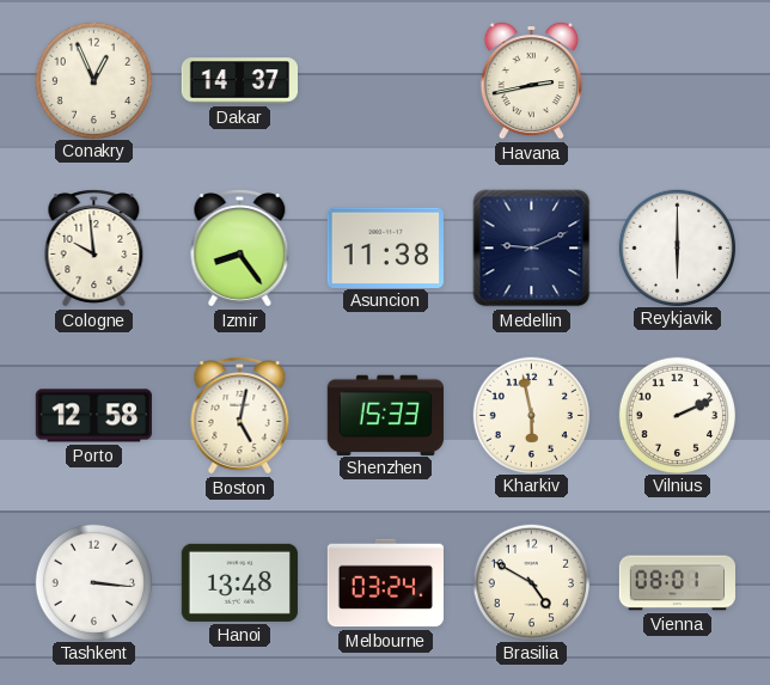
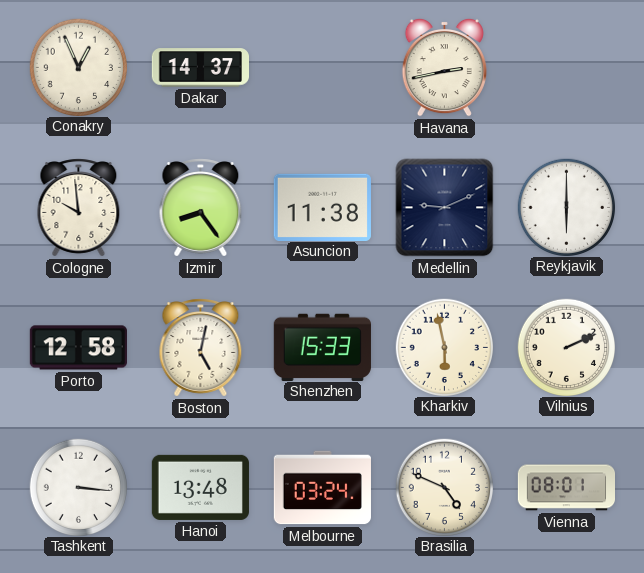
Brasilia: 4:50 -> 4:49
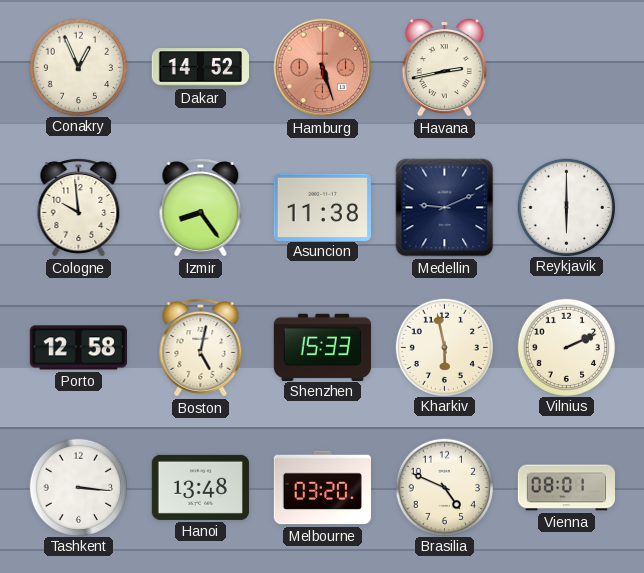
Dakar: 14:37 -> 14:52
Hamburg: none -> 5:27
Melbourne: 03:24 -> 03:20
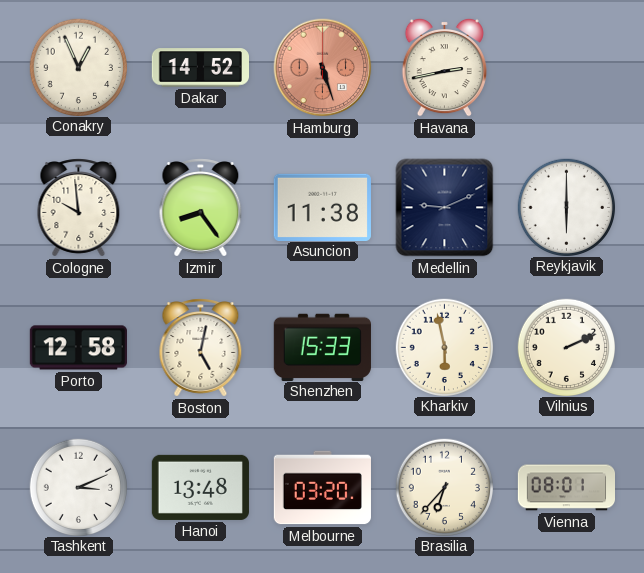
Tashkent: 3:16 -> 3:11
Brasilia: 4:49 -> 6:37
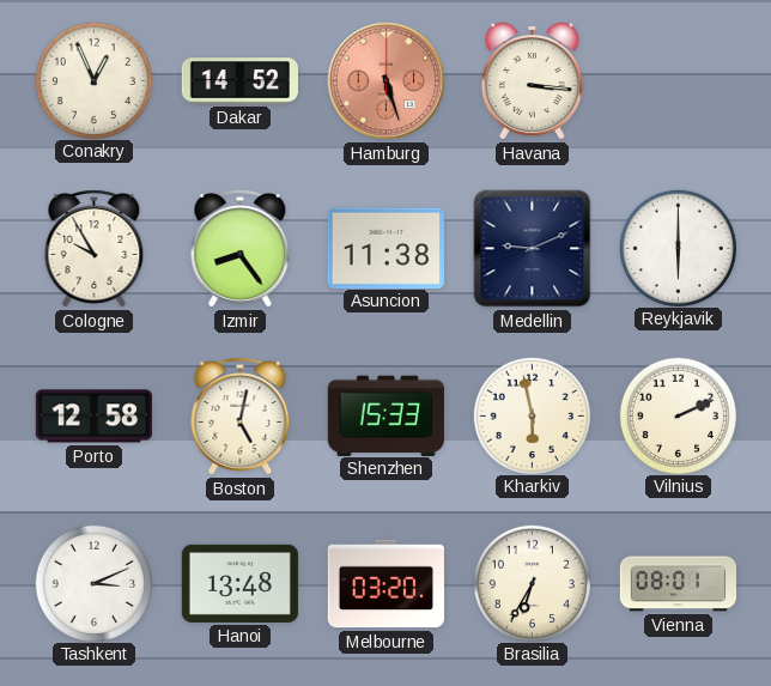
Havana: 2:43 -> 3:16
Cologne: 9:59 -> 9:55
Brasilia: 6:37 -> 6:35
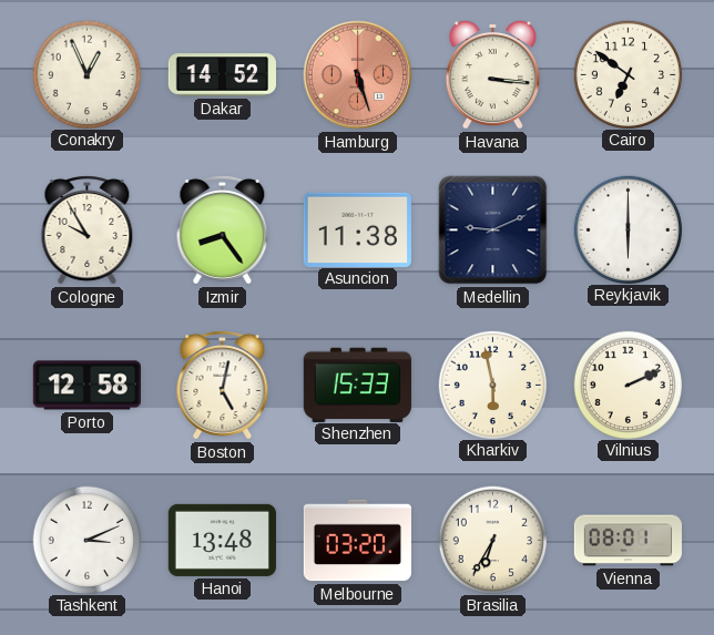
Cairo: none -> 6:51
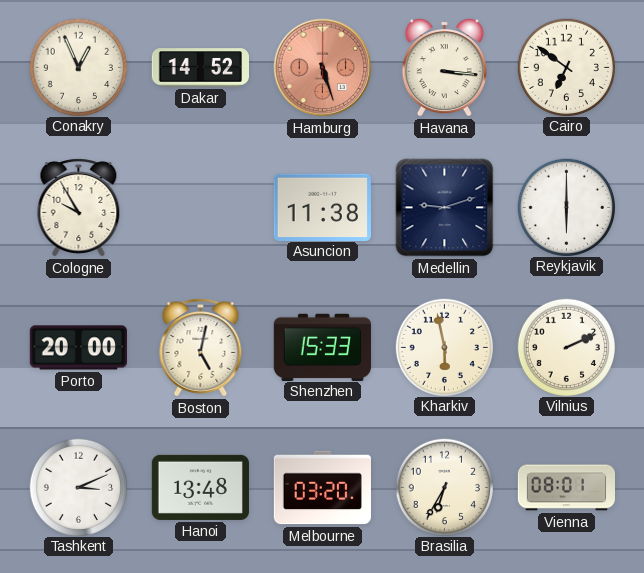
Izmir: 8:24 -> none
Medellin: 9:11 -> 9:12
Porto: 12:58 -> 20:00
